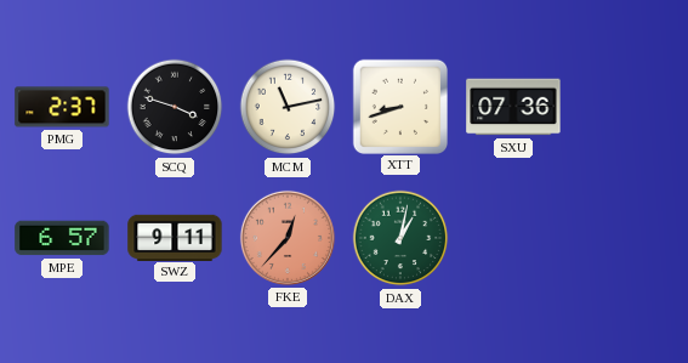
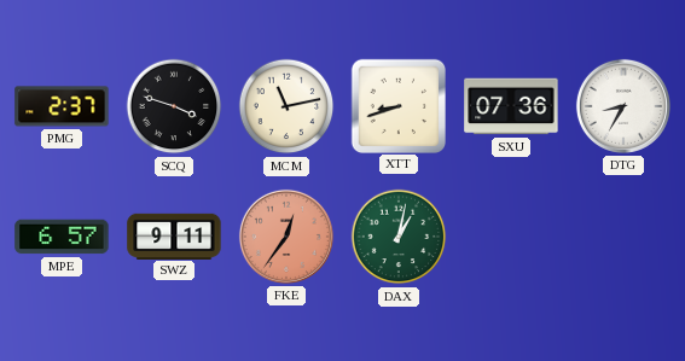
DTG: none -> 8:35
FKE: 12:37 -> 12:36
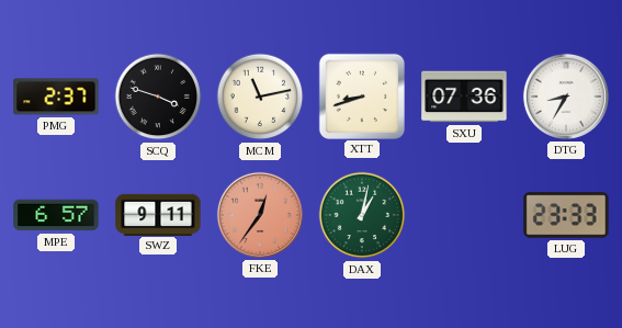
LUG: none -> 23:33
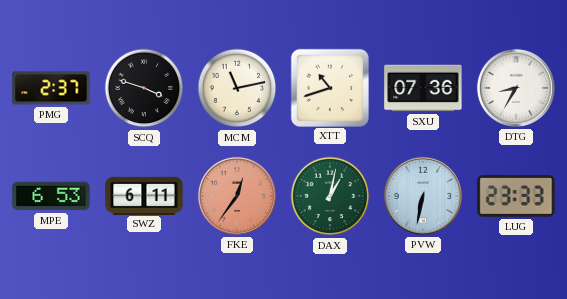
XTT: 8:42 -> 10:42
MPE: 6:57 -> 6:53
SWZ: 9:11 -> 6:11
PVW: none -> 6:32
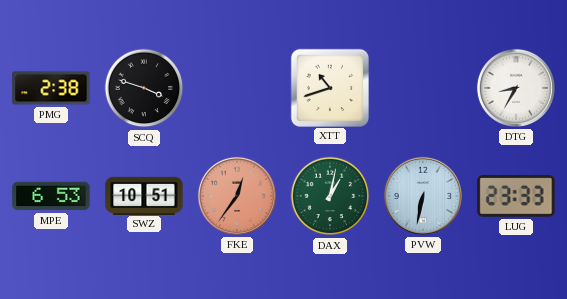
PMG: 2:37 -> 2:38
MCM: 11:13 -> none
SXU: 07:36 -> none
SWZ: 6:11 -> 10:51
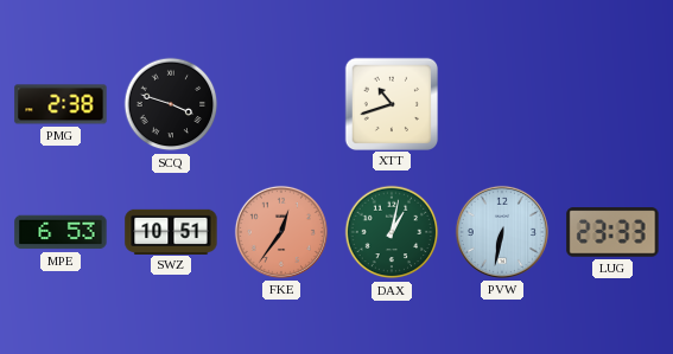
DTG: 8:35 -> none
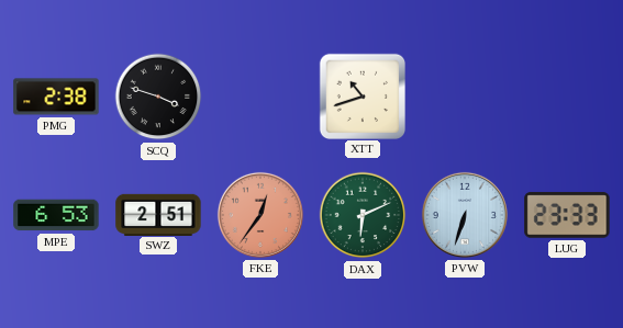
SWZ: 10:51 -> 2:51
DAX: 1:02 -> 6:11
PVW: 6:32 -> 6:33
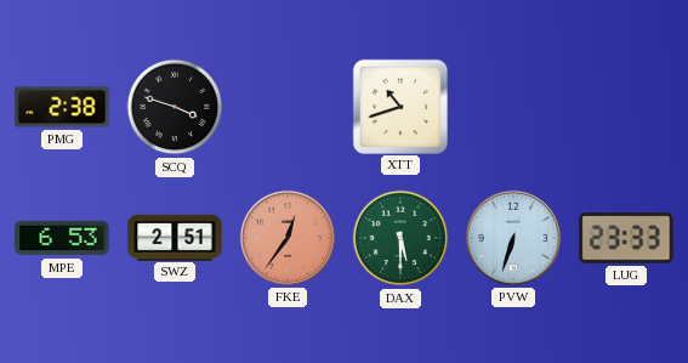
DAX: 6:11 -> 5:30
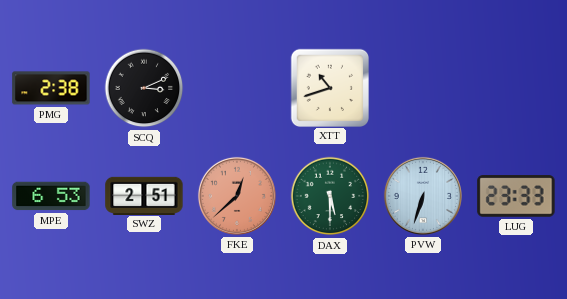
SCQ: 3:48 -> 3:11
FKE: 12:36 -> 12:38
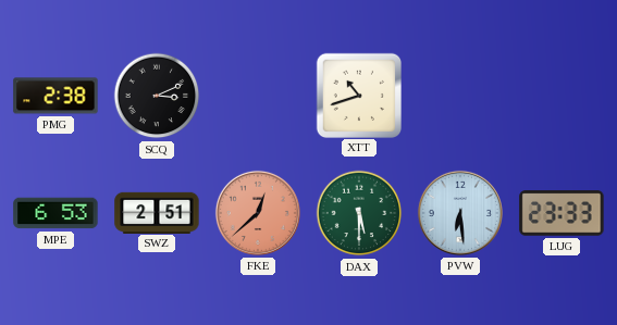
PVW: 6:33 -> 6:29
